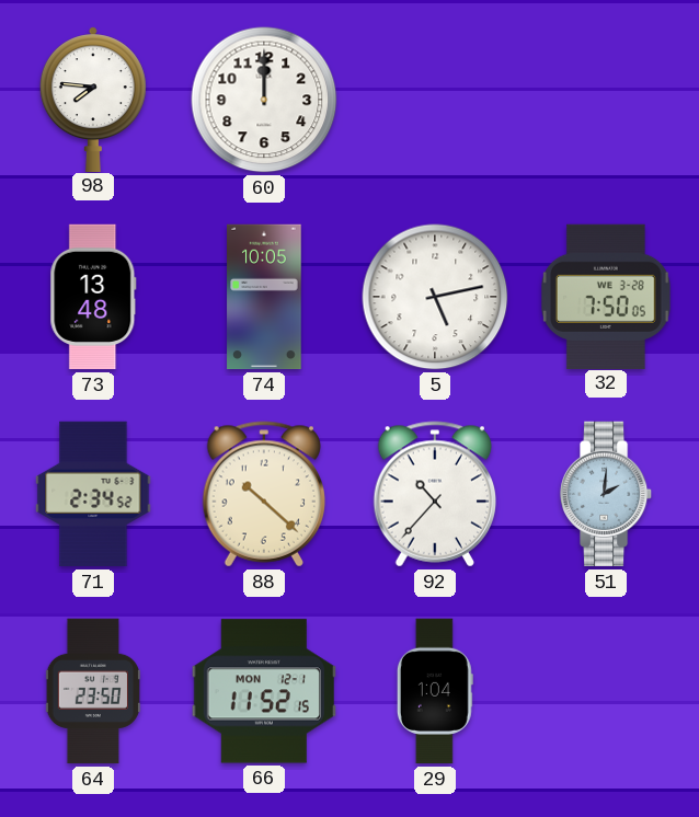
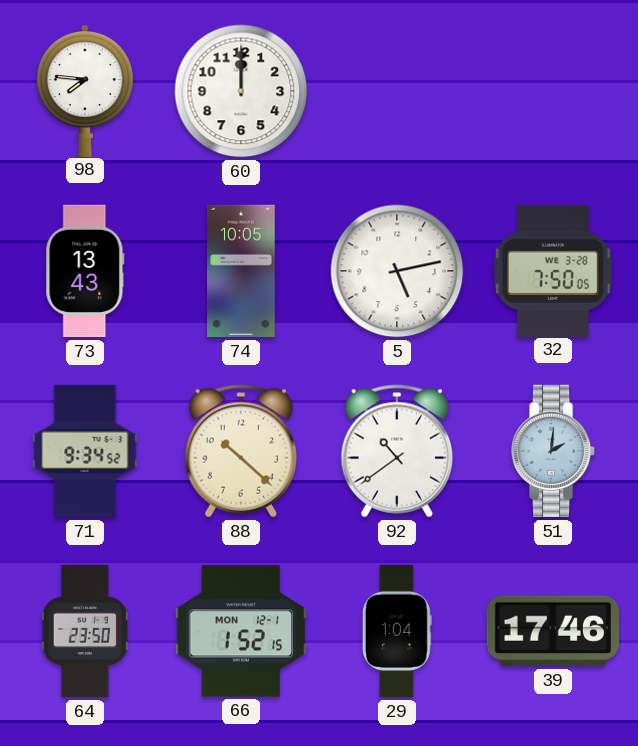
73: 13:48 -> 13:43
71: 2:34 -> 9:34
92: 10:37 -> 10:39
66: 11:52 -> 1:52
39: none -> 17:46
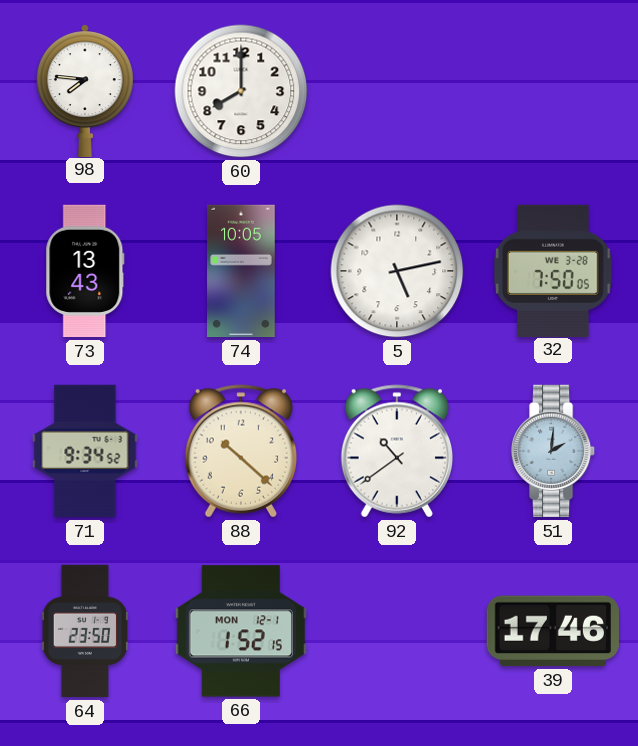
60: 12:00 -> 8:00
29: 1:04 -> none
